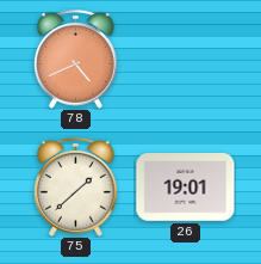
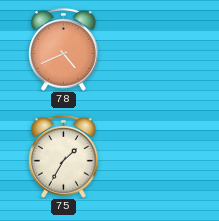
75: 1:38 -> 1:35
26: 19:01 -> none
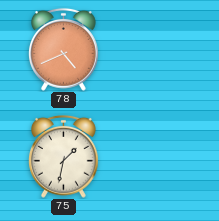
75: 1:35 -> 1:32
